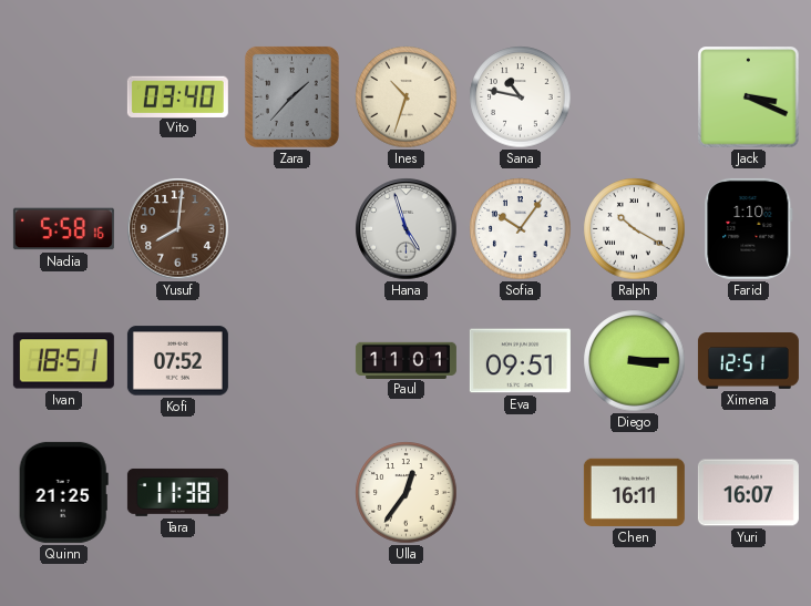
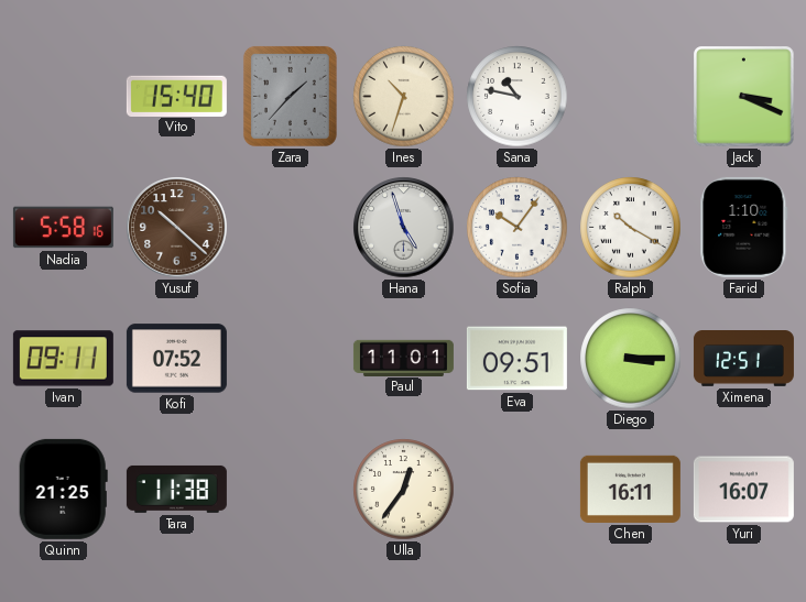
Vito: 03:40 -> 15:40
Yusuf: 8:01 -> 10:22
Ivan: 18:51 -> 09:11
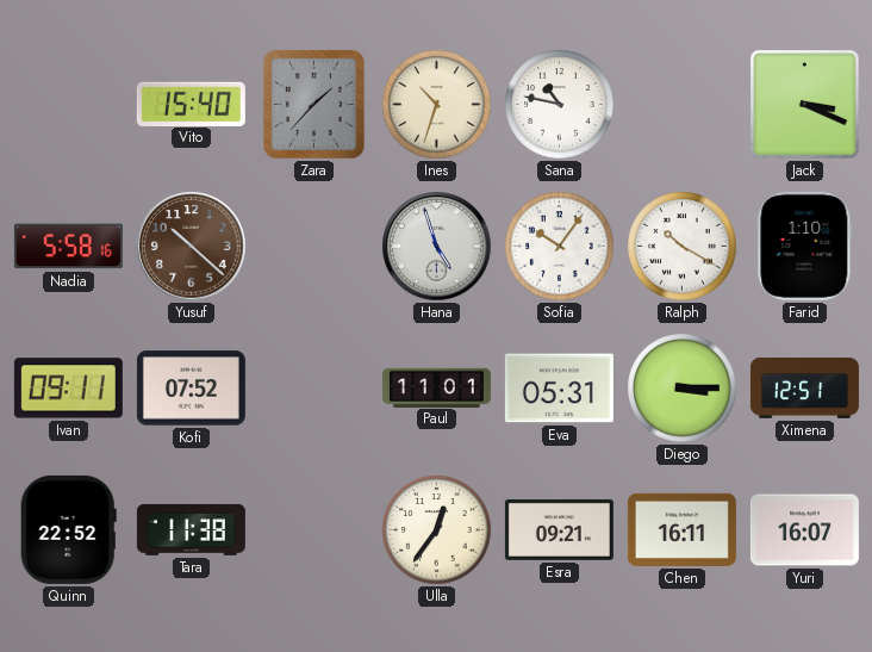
Eva: 09:51 -> 05:31
Quinn: 21:25 -> 22:52
Esra: none -> 09:21
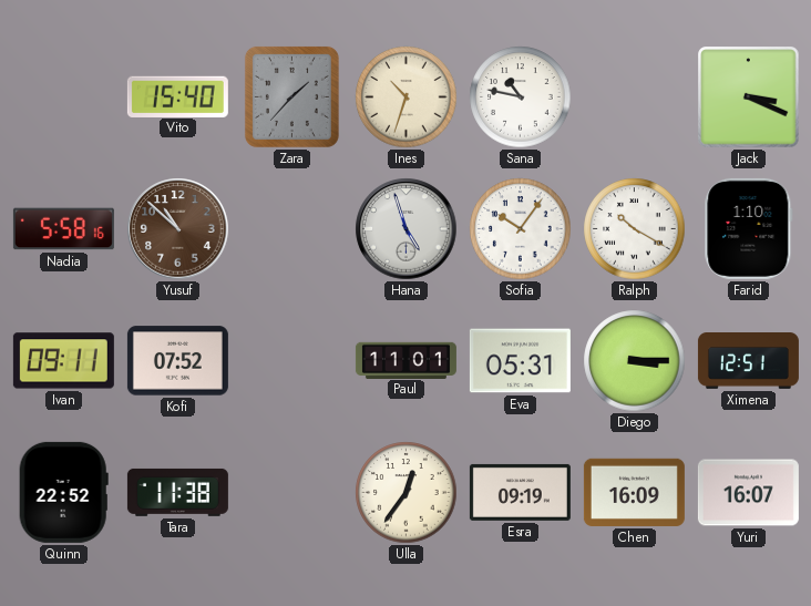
Yusuf: 10:22 -> 10:52
Esra: 09:21 -> 09:19
Chen: 16:11 -> 16:09
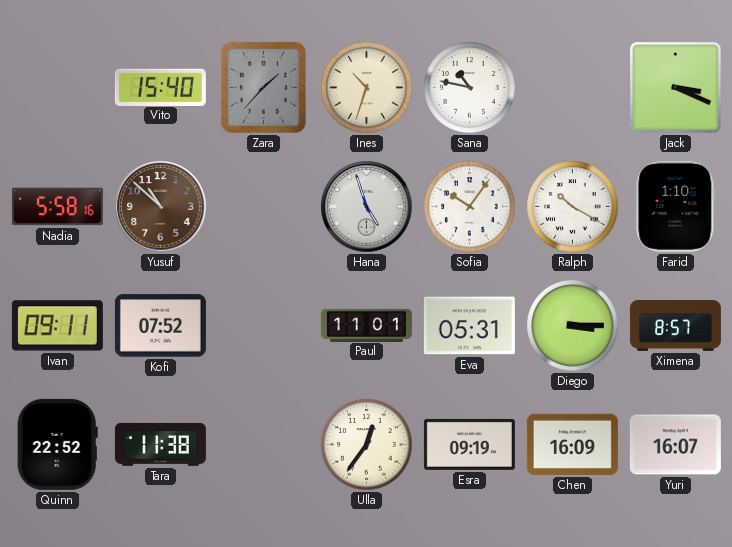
Ximena: 12:51 -> 8:57
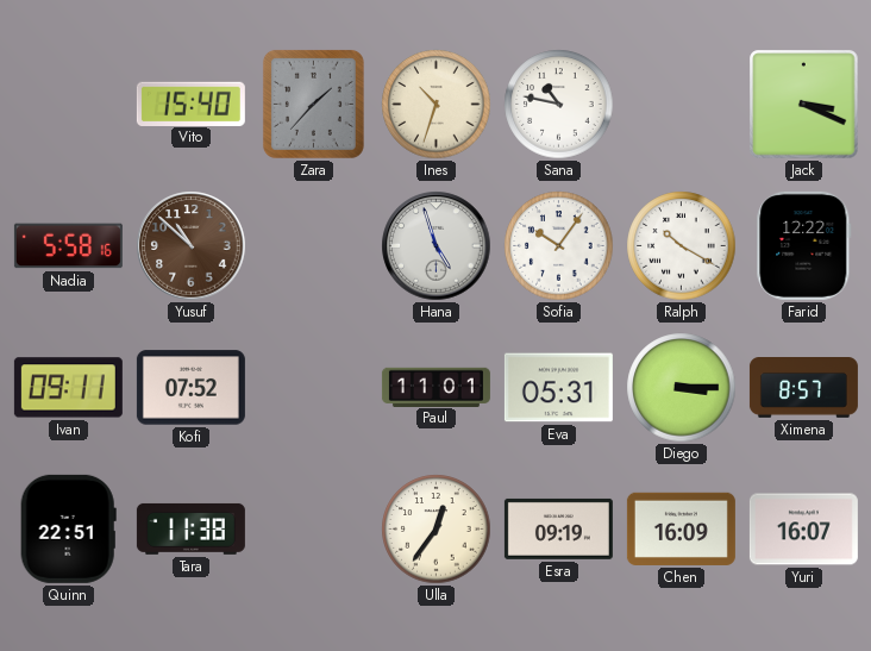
Farid: 1:10 -> 12:22
Quinn: 22:52 -> 22:51
